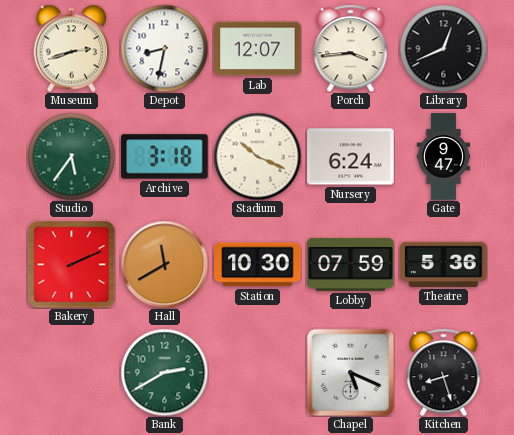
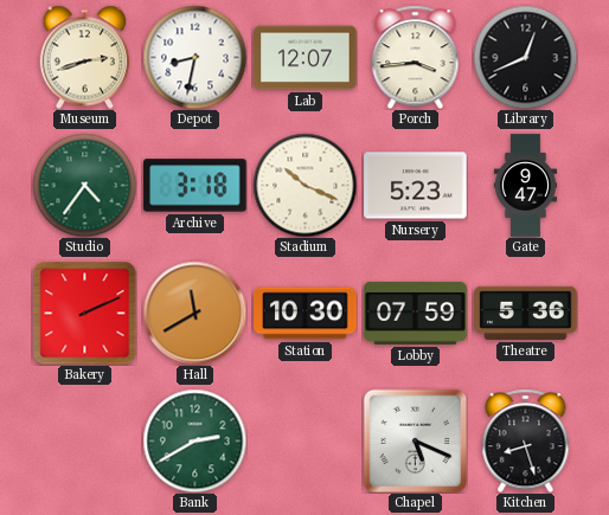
Studio: 5:36 -> 4:36
Nursery: 6:24 -> 5:23
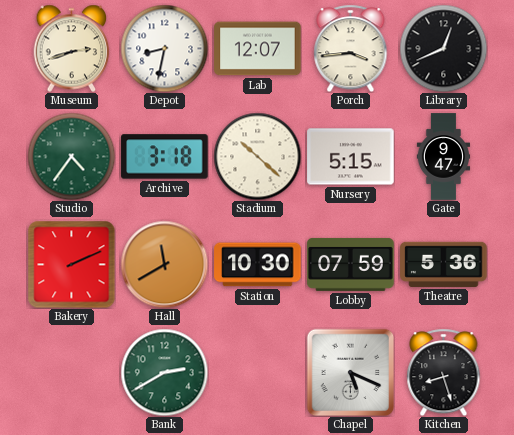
Stadium: 10:19 -> 10:22
Nursery: 5:23 -> 5:15
